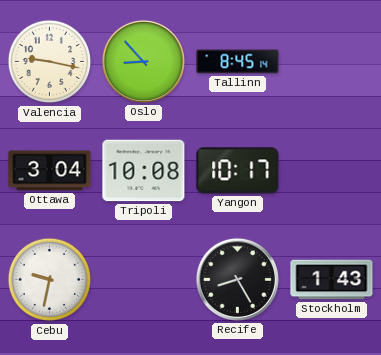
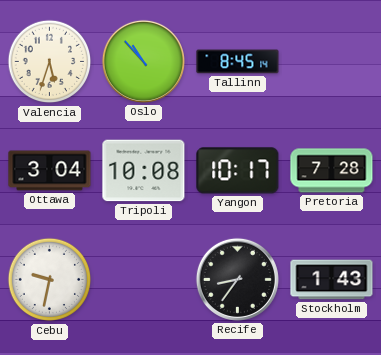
Valencia: 9:17 -> 5:33
Oslo: 8:53 -> 10:53
Pretoria: none -> 7:28
Recife: 8:25 -> 8:36
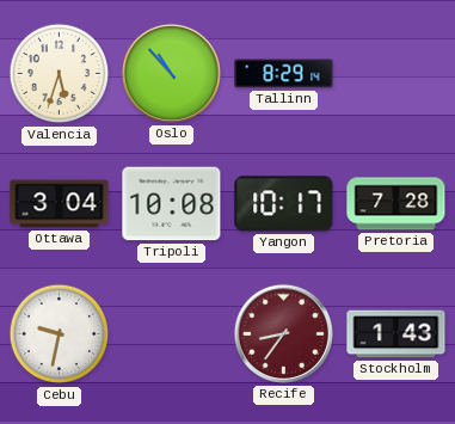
Tallinn: 8:45 -> 8:29
Recife dial: black -> burgundy
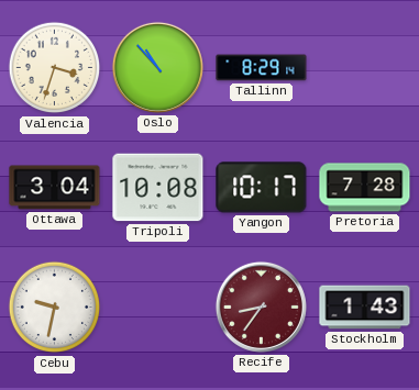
Valencia: 5:33 -> 3:33
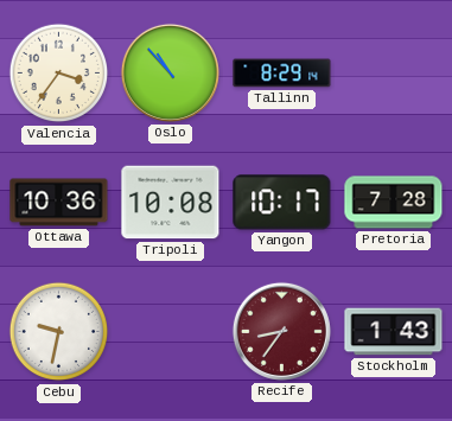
Valencia: 3:33 -> 3:36
Ottawa: 3:04 -> 10:36
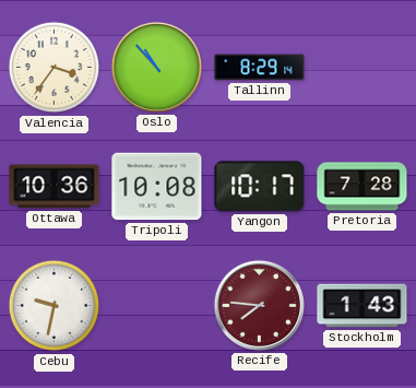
Recife: 8:36 -> 7:46
